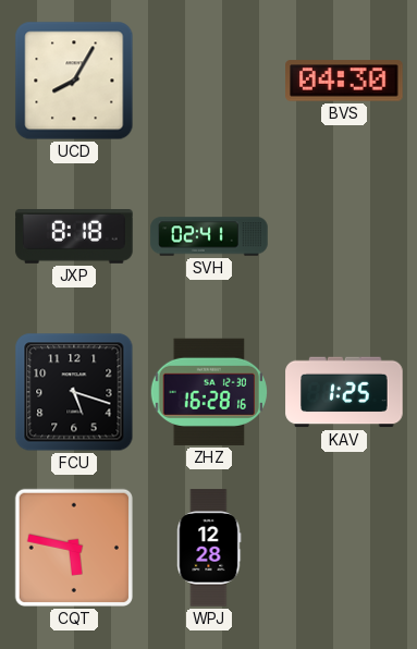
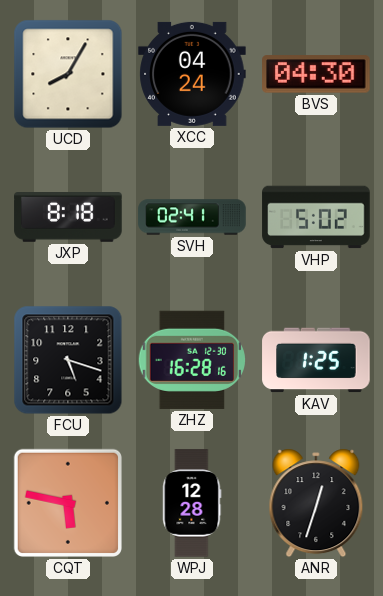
XCC: none -> 04:24
VHP: none -> 5:02
ANR: none -> 12:33
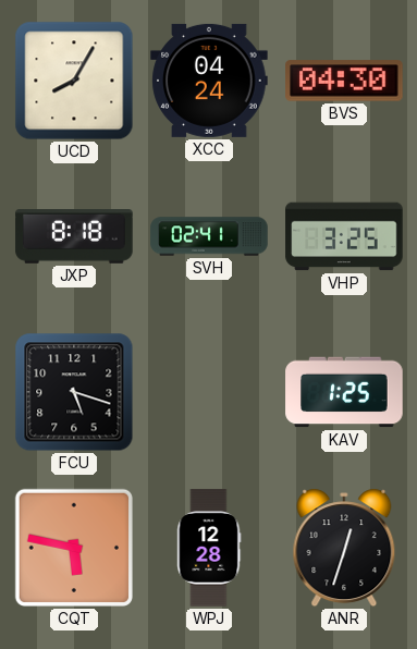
VHP: 5:02 -> 3:25
ZHZ: 16:28 -> none
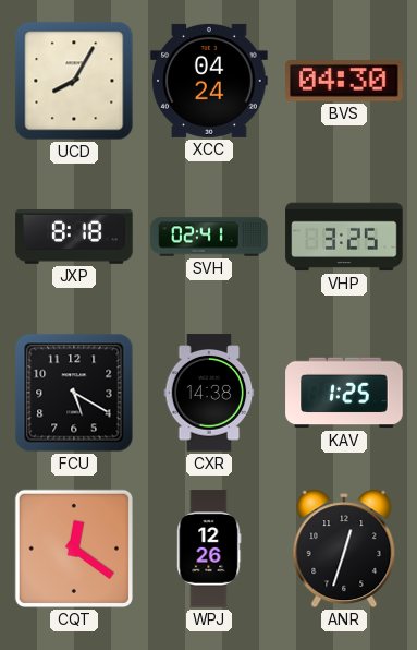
FCU: 5:18 -> 5:20
CXR: none -> 14:38
CQT: 5:47 -> 12:21
WPJ: 12:28 -> 12:26
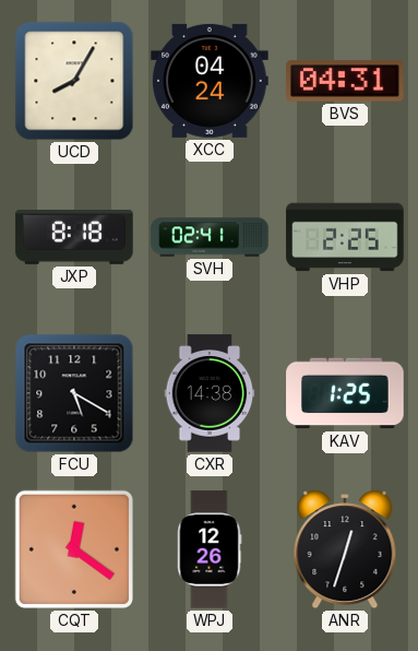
BVS: 04:30 -> 04:31
VHP: 3:25 -> 2:25
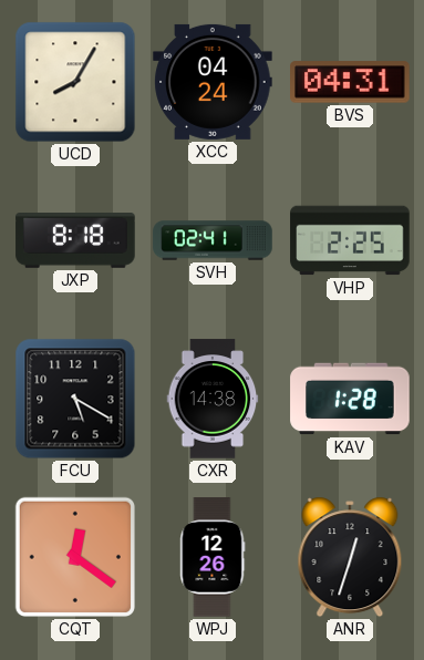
KAV: 1:25 -> 1:28
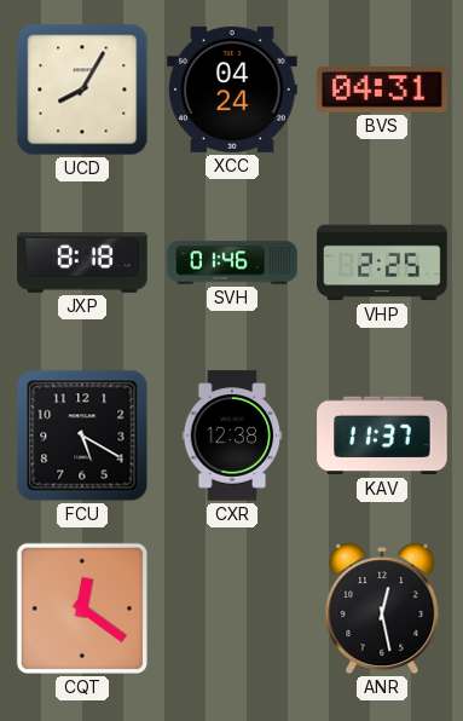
SVH: 02:41 -> 01:46
CXR: 14:38 -> 12:38
KAV: 1:28 -> 11:37
WPJ: 12:26 -> none
ANR: 12:33 -> 12:28
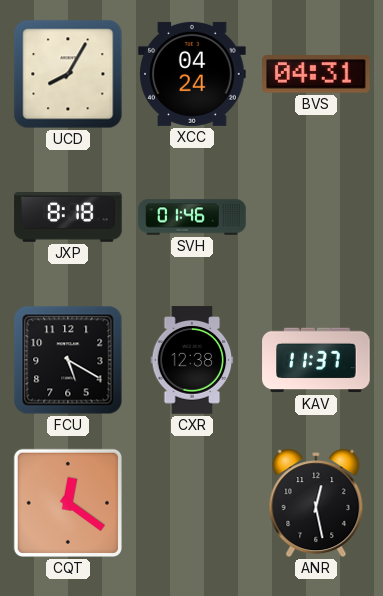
VHP: 2:25 -> none
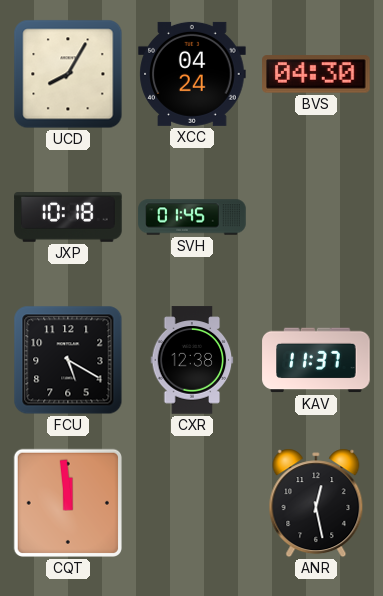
BVS: 04:31 -> 04:30
JXP: 8:18 -> 10:18
SVH: 01:46 -> 01:45
CQT: 12:21 -> 11:59
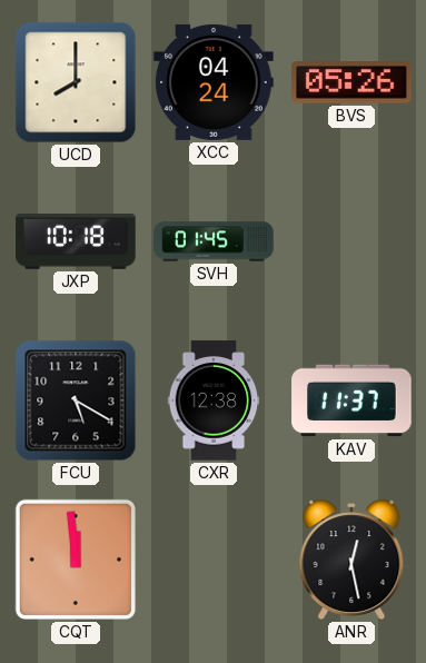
UCD: 8:05 -> 8:00
BVS: 04:30 -> 05:26
